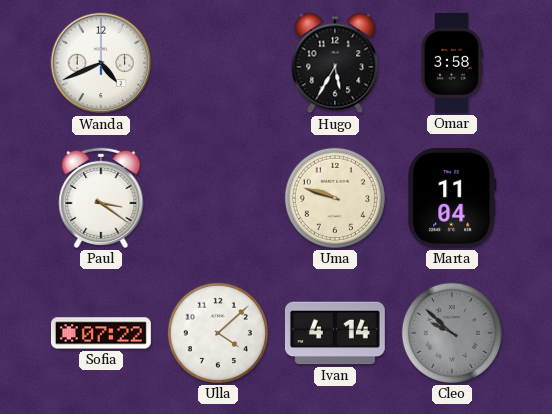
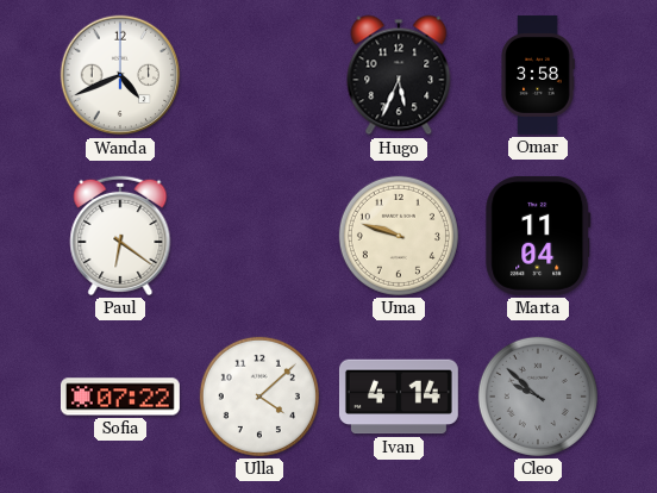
Hugo: 5:35 -> 5:34
Paul: 3:21 -> 6:21
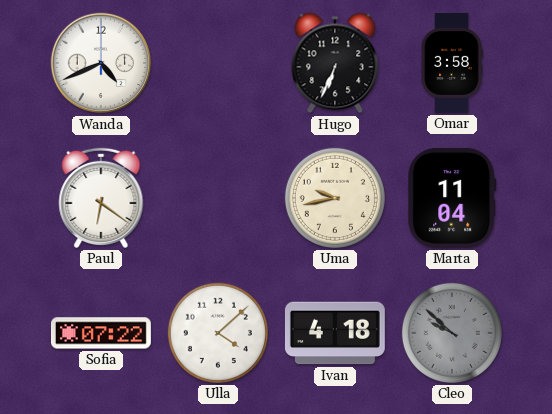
Hugo: 5:34 -> 6:34
Uma: 9:48 -> 9:43
Ivan: 4:14 -> 4:18
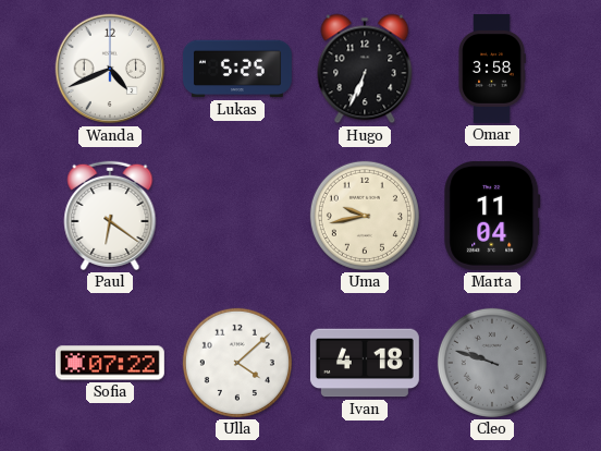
Lukas: none -> 5:25
Cleo: 9:52 -> 9:48
